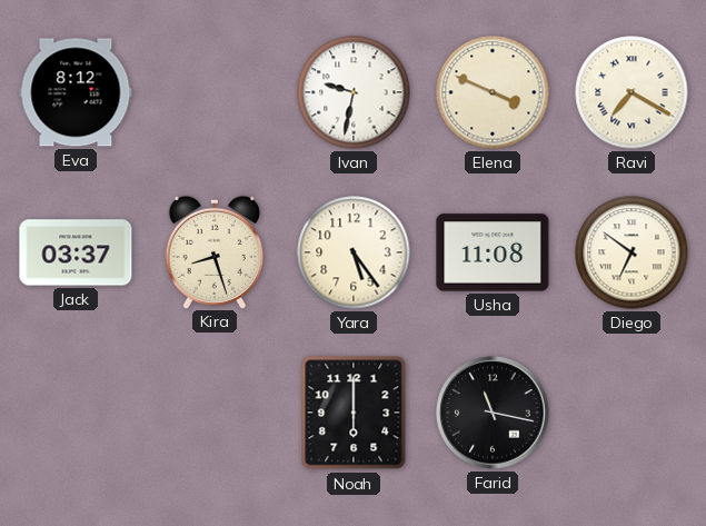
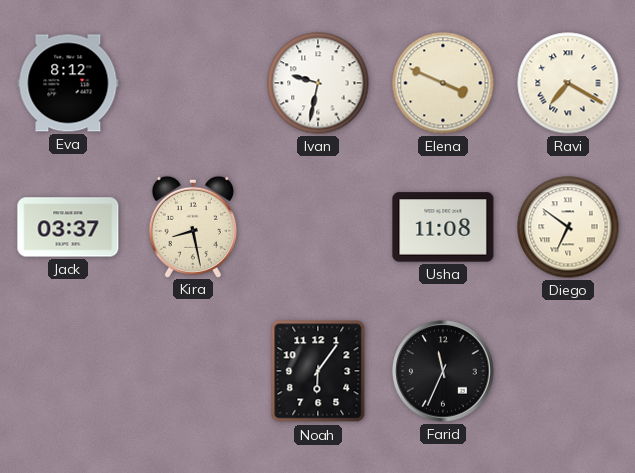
Kira: 8:27 -> 8:28
Yara: 5:24 -> none
Noah: 6:00 -> 6:06
Farid: 11:17 -> 11:34
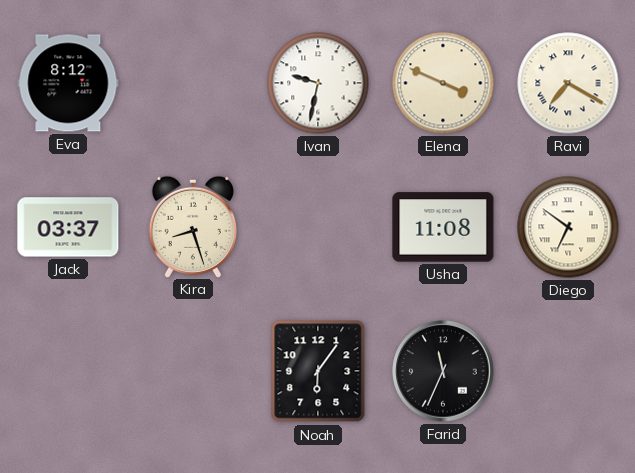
Kira: 8:28 -> 8:27
